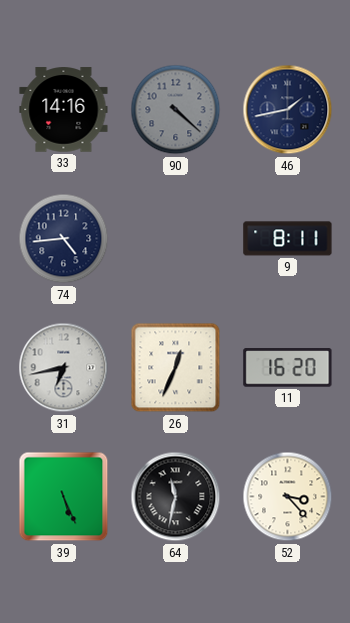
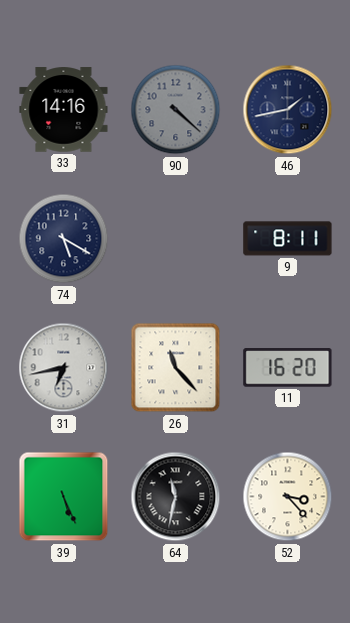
74: 4:44 -> 5:20
26: 12:34 -> 11:23
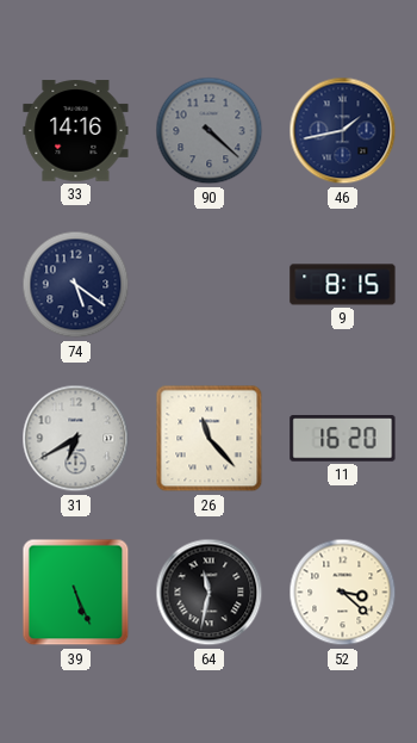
74: 5:20 -> 5:21
9: 8:11 -> 8:15
31: 6:43 -> 6:40
52: 3:23 -> 3:22
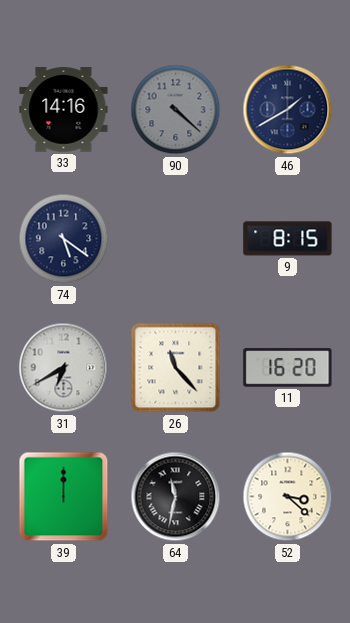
46: 1:43 -> 1:40
39: 5:26 -> 12:00
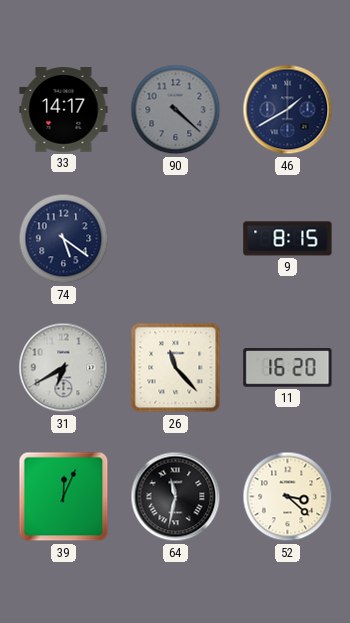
33: 14:16 -> 14:17
39: 12:00 -> 12:04
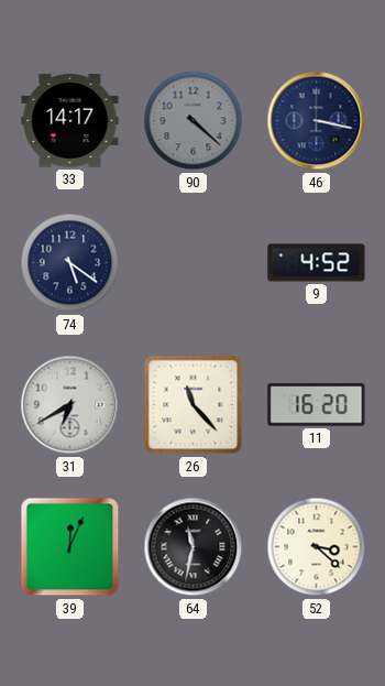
46: 1:40 -> 3:17
9: 8:15 -> 4:52
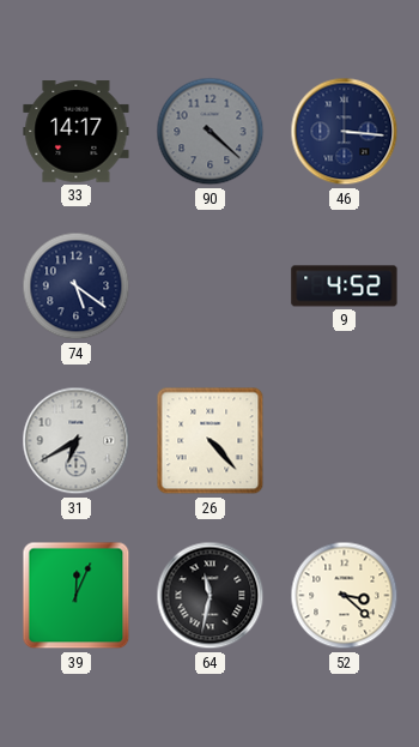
46: 3:17 -> 3:16
26: 11:23 -> 4:23
11: 16:20 -> none
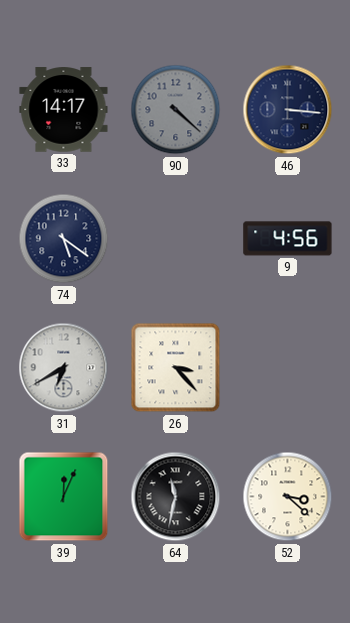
9: 4:52 -> 4:56
26: 4:23 -> 3:23
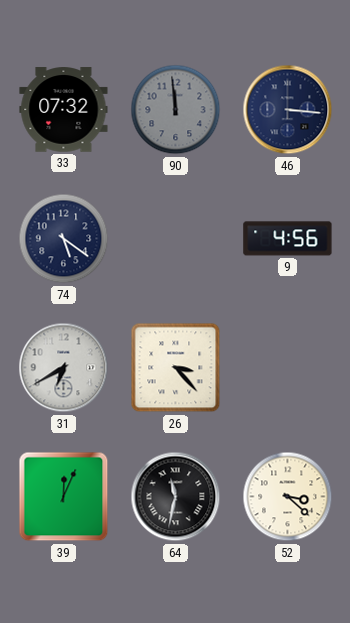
33: 14:17 -> 07:32
90: 4:22 -> 11:59
